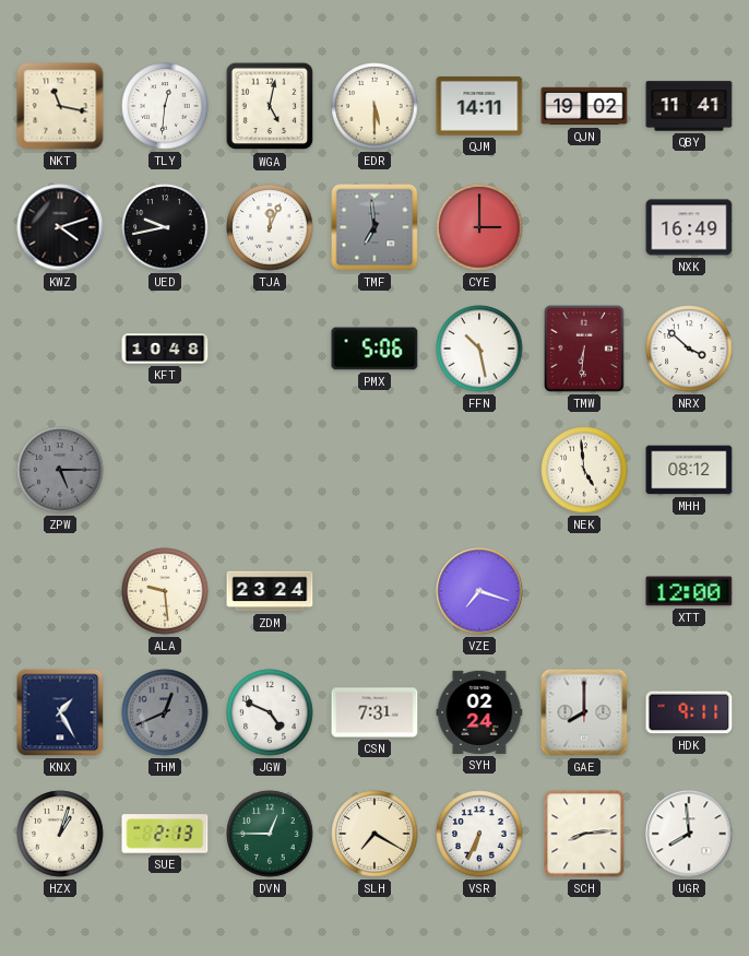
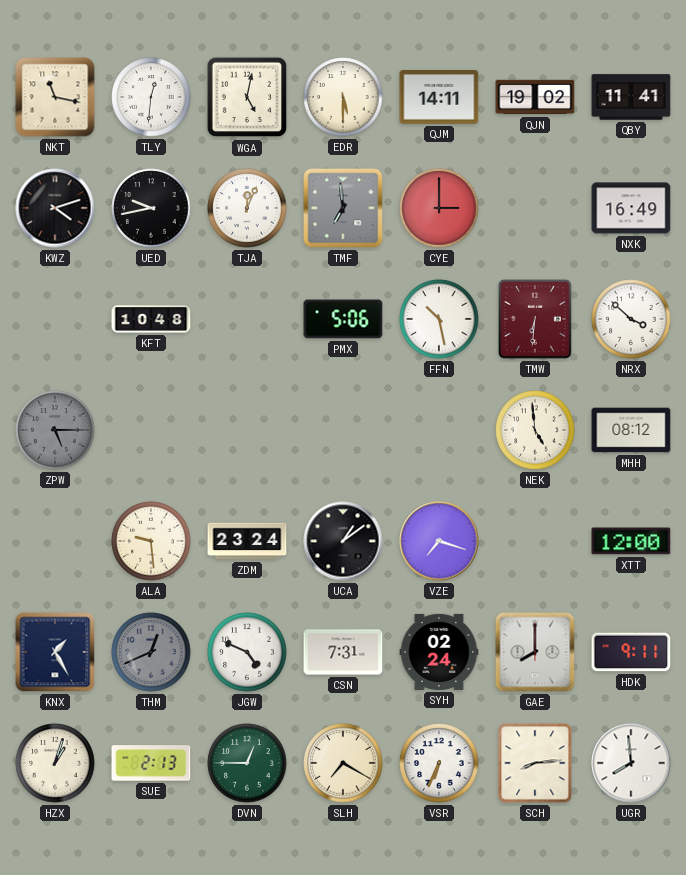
UCA: none -> 1:09
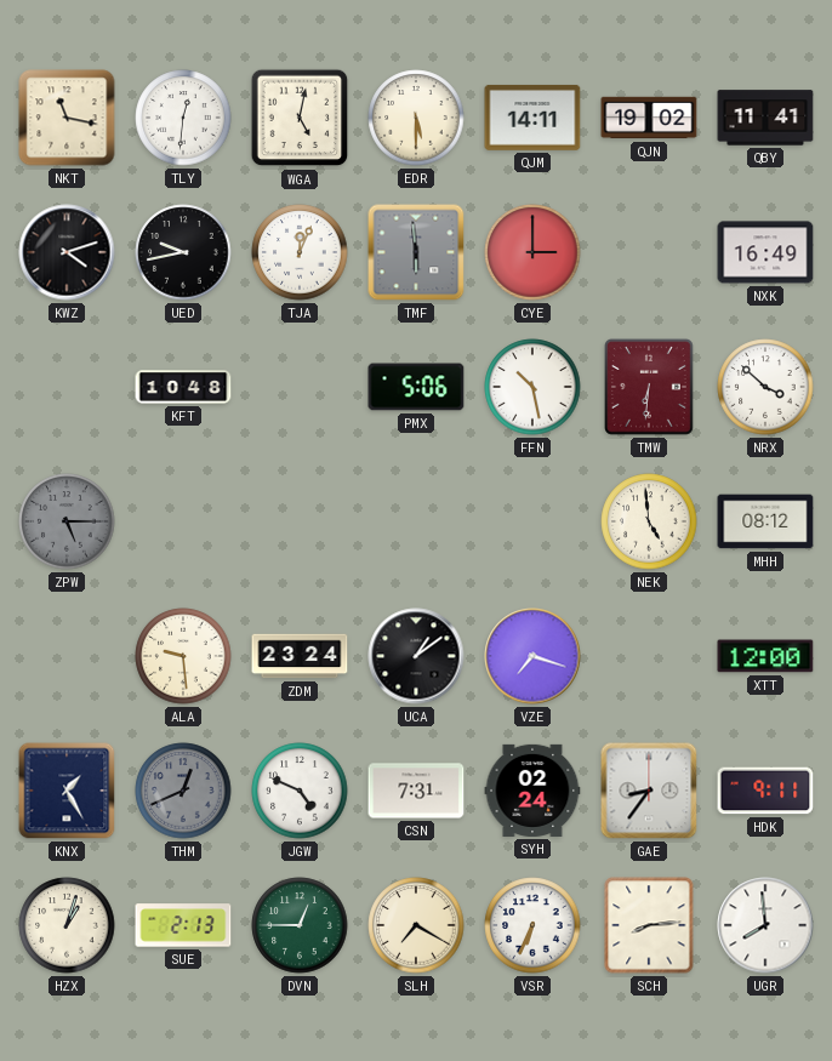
TMF: 6:59 -> 5:59
GAE: 8:00 -> 8:36
